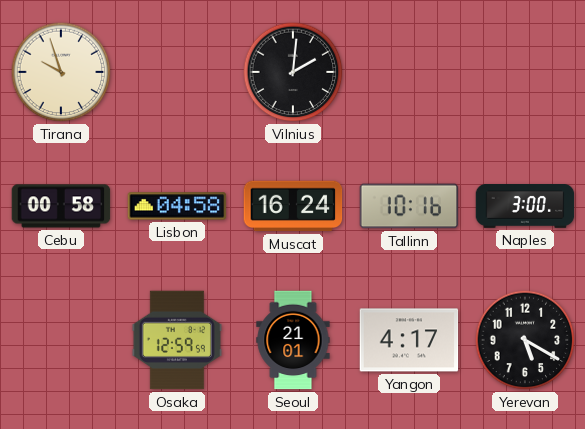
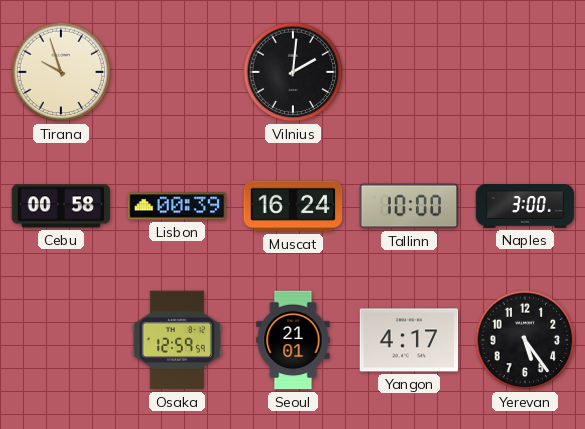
Lisbon: 04:58 -> 00:39
Tallinn: 10:16 -> 10:00
Yerevan: 5:20 -> 5:24
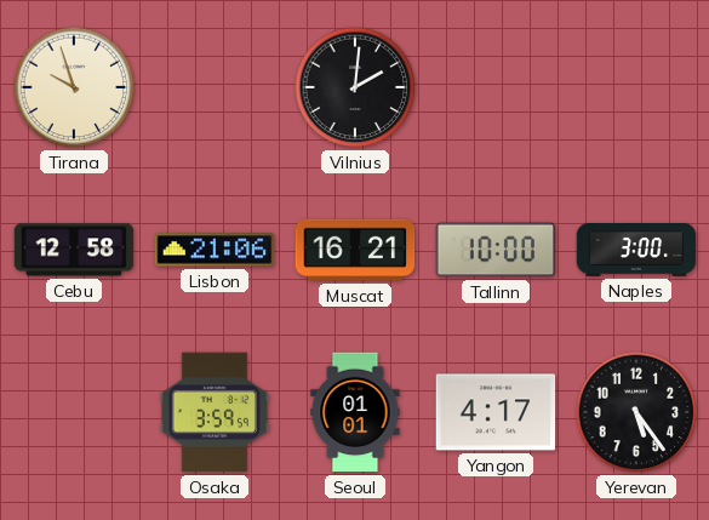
Cebu: 00:58 -> 12:58
Lisbon: 00:39 -> 21:06
Muscat: 16:24 -> 16:21
Osaka: 12:59 -> 3:59
Seoul: 21:01 -> 01:01
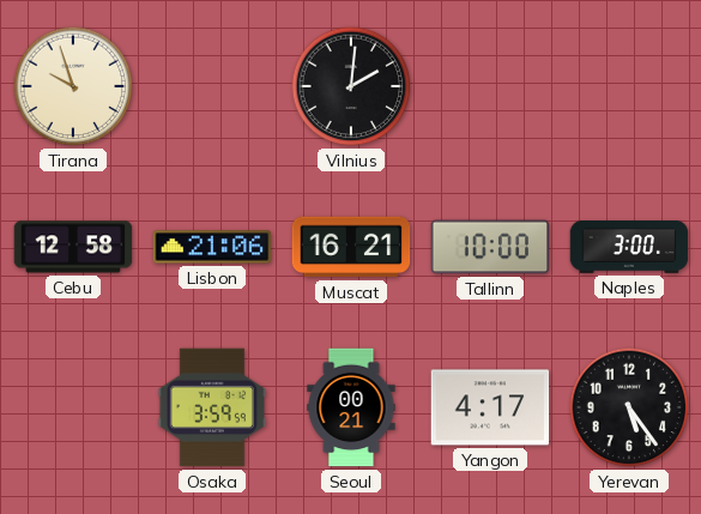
Seoul: 01:01 -> 00:21
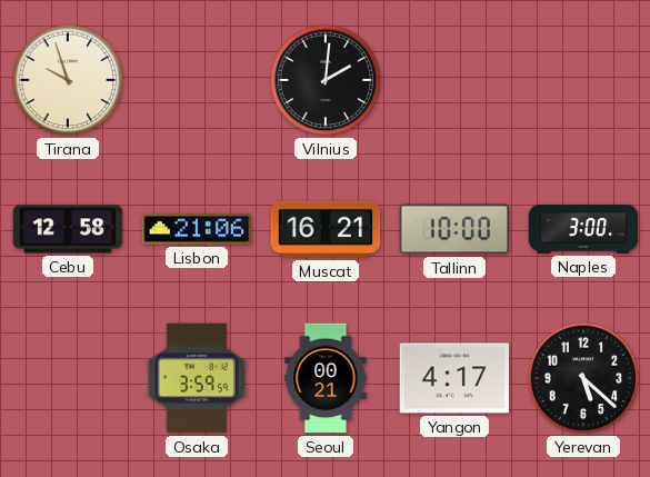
Yerevan: 5:24 -> 5:22
